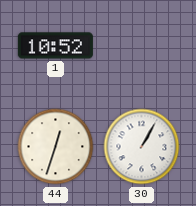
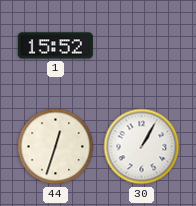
1: 10:52 -> 15:52
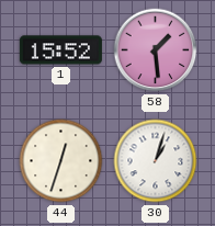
58: none -> 1:29
30: 1:05 -> 1:03
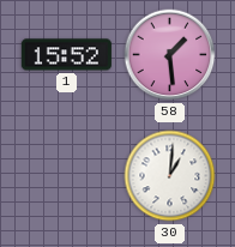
44: 12:33 -> none
30: 1:03 -> 1:01
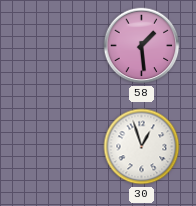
1: 15:52 -> none
30: 1:01 -> 12:57
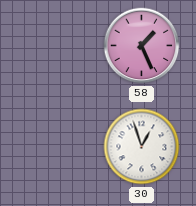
58: 1:29 -> 1:26
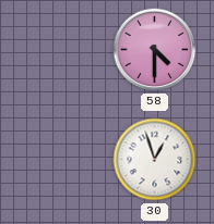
58: 1:26 -> 4:30
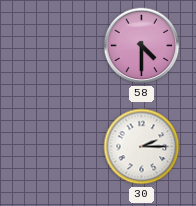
30: 12:57 -> 2:15
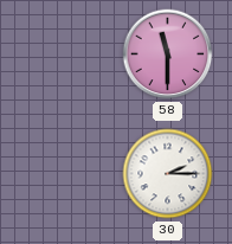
58: 4:30 -> 11:30
